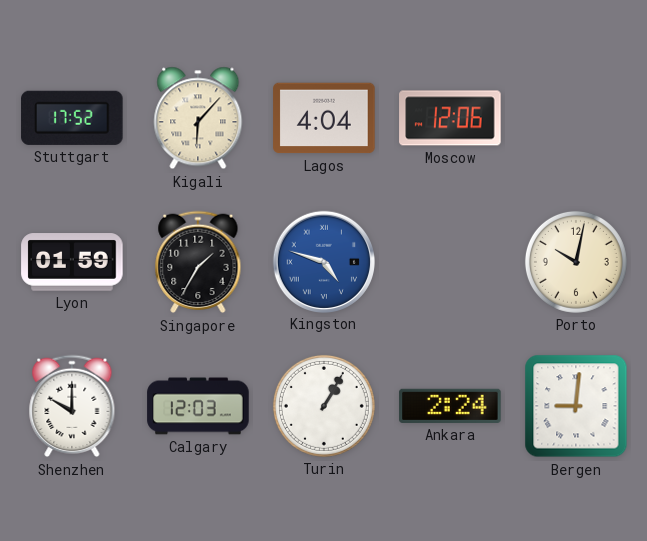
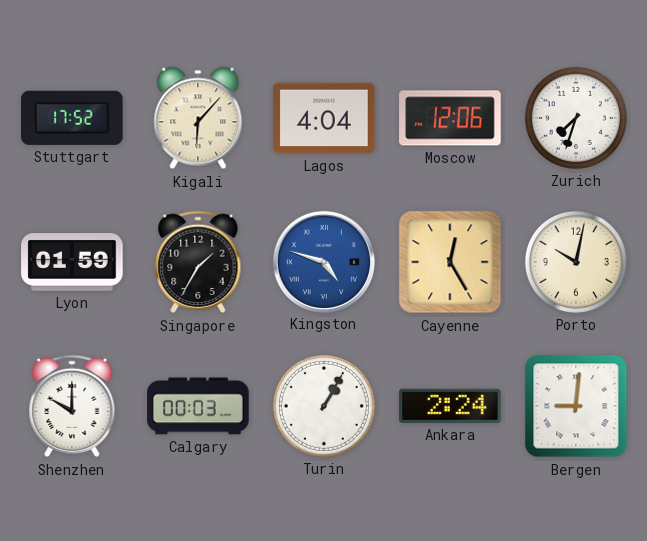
Zurich: none -> 7:33
Cayenne: none -> 12:25
Calgary: 12:03 -> 00:03
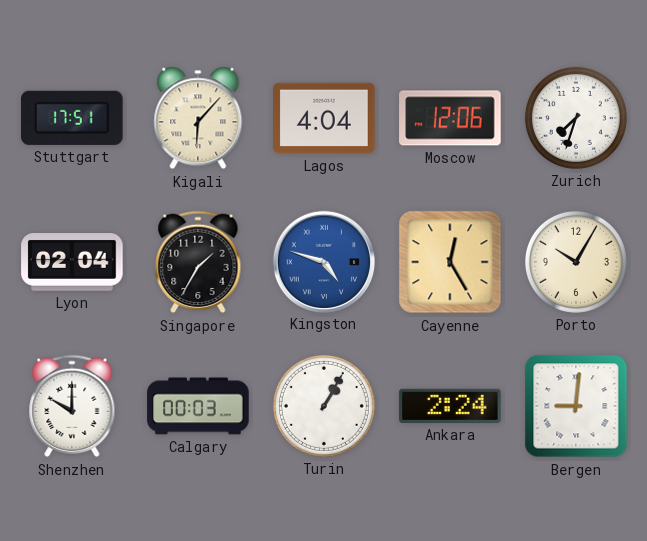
Stuttgart: 17:52 -> 17:51
Lyon: 01:59 -> 02:04
Porto: 10:02 -> 10:05
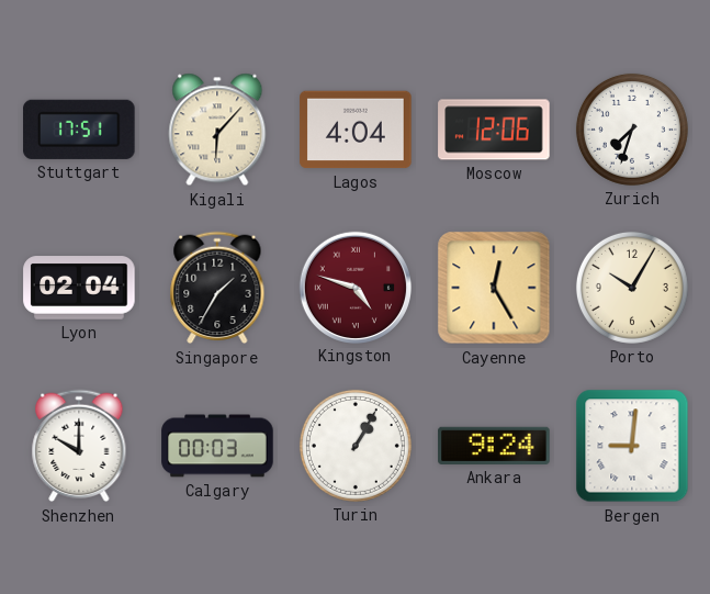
Kingston dial: blue -> burgundy
Ankara: 2:24 -> 9:24
